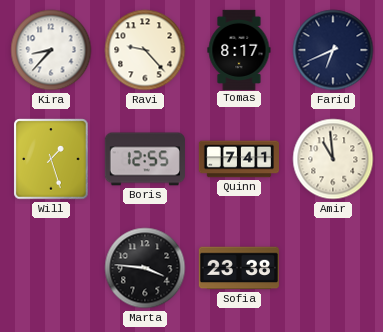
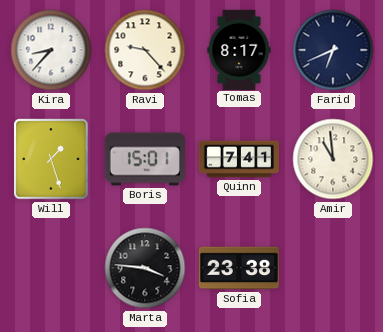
Boris: 12:55 -> 15:01
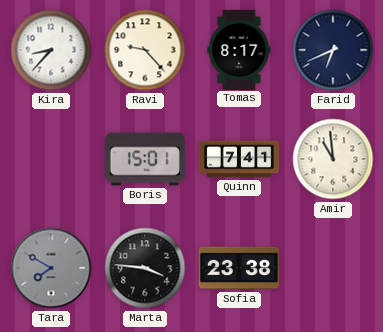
Will: 1:27 -> none
Tara: none -> 7:50
